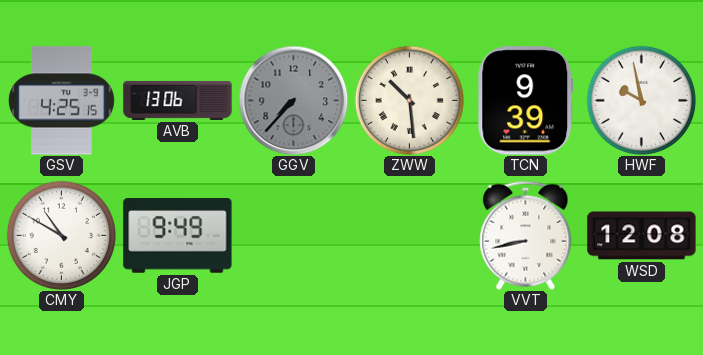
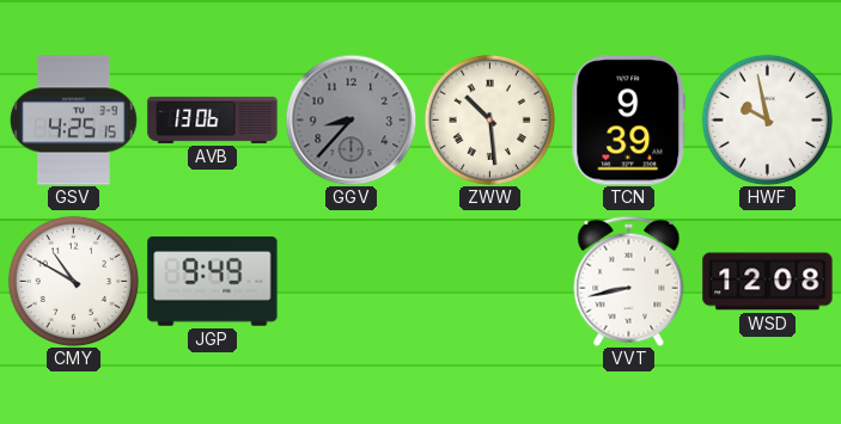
GGV: 7:37 -> 8:37
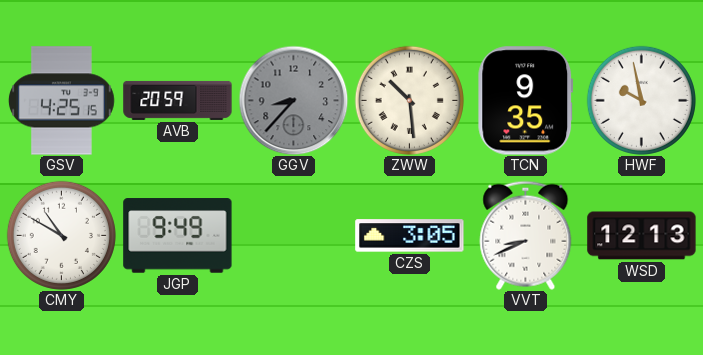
AVB: 13:06 -> 20:59
TCN: 9:39 -> 9:35
CZS: none -> 3:05
VVT: 8:43 -> 8:41
WSD: 12:08 -> 12:13
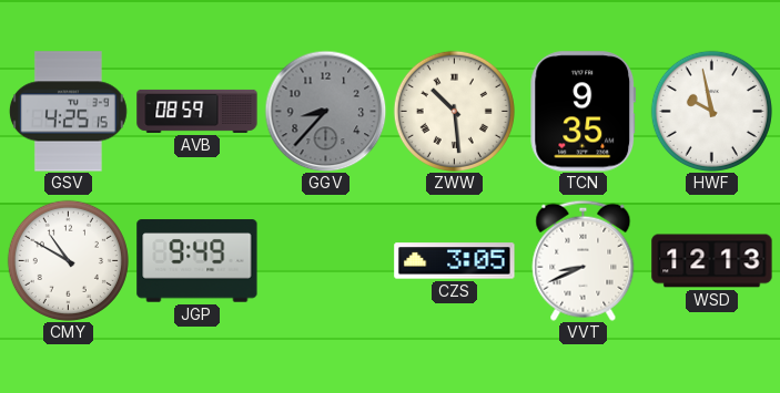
AVB: 20:59 -> 08:59
